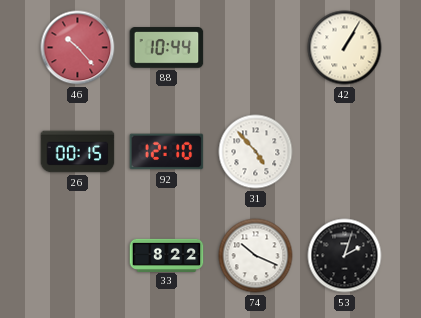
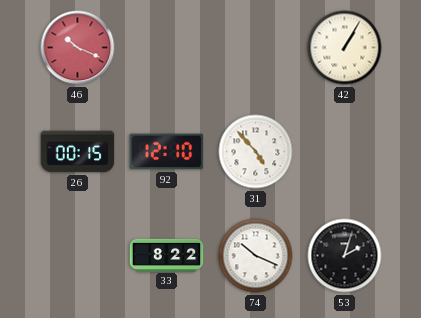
46: 10:23 -> 10:19
88: 10:44 -> none
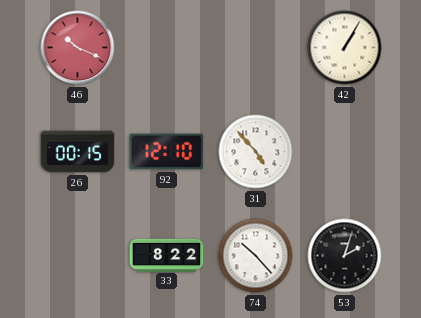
74: 10:19 -> 10:23
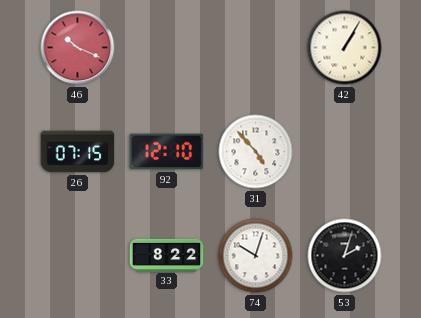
26: 00:15 -> 07:15
74: 10:23 -> 10:03
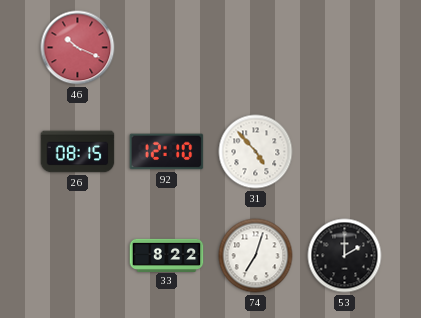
42: 1:05 -> none
26: 07:15 -> 08:15
74: 10:03 -> 7:03
53: 2:03 -> 2:00
